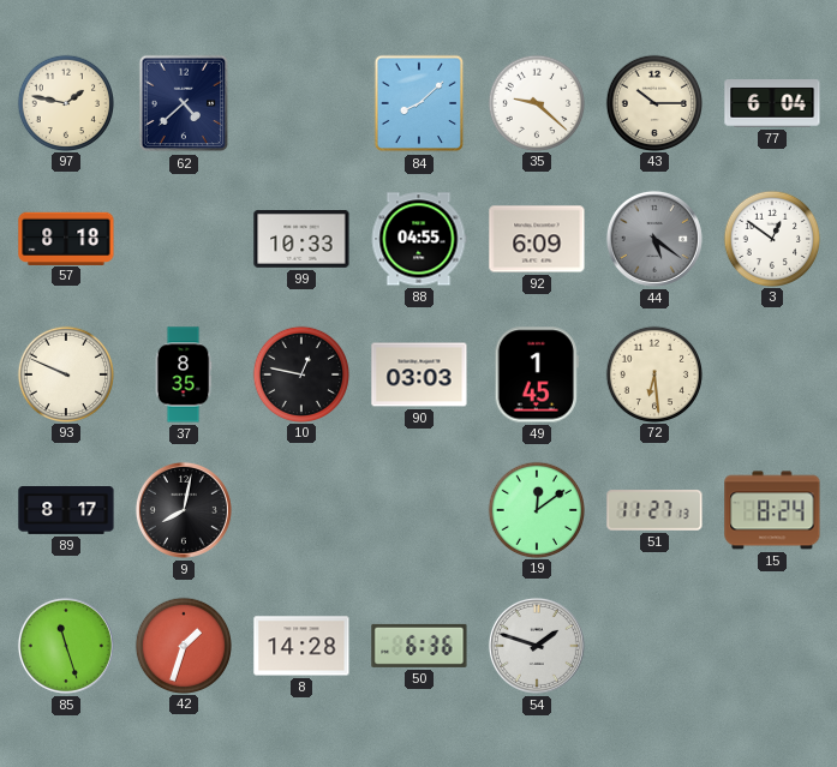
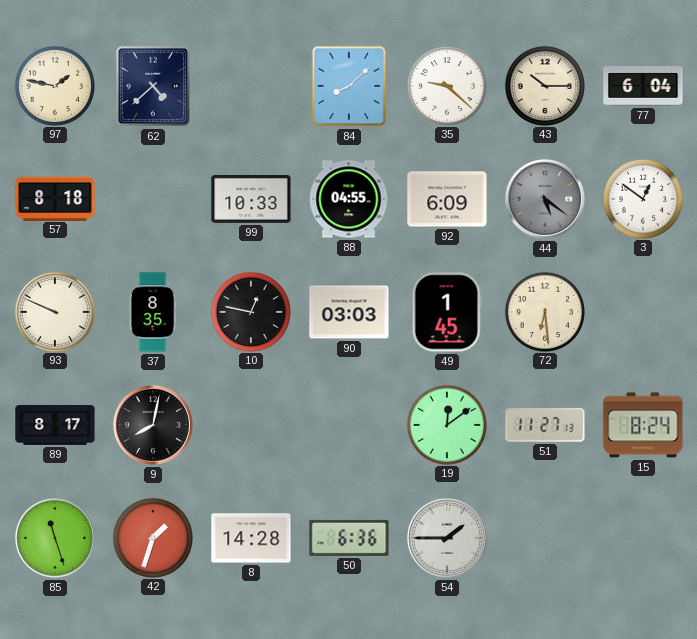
54: 1:48 -> 1:45
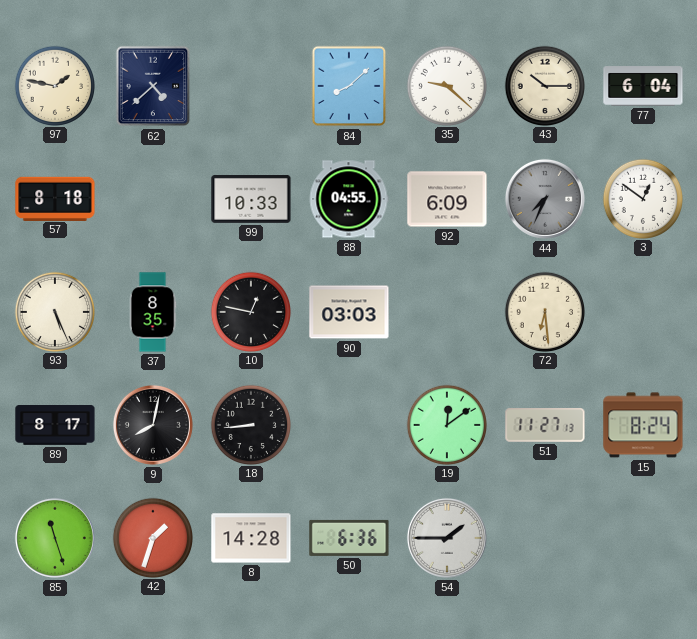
44: 5:21 -> 7:34
93: 9:49 -> 5:26
49: 1:45 -> none
18: none -> 8:44
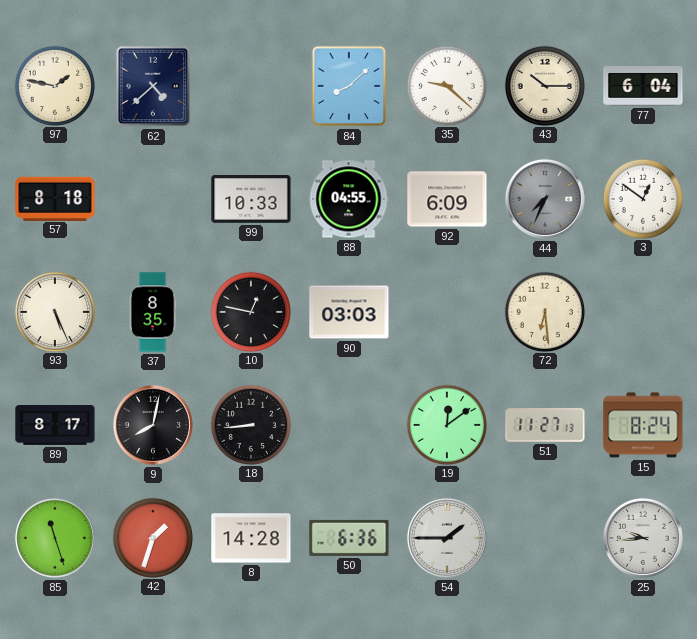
25: none -> 9:44
